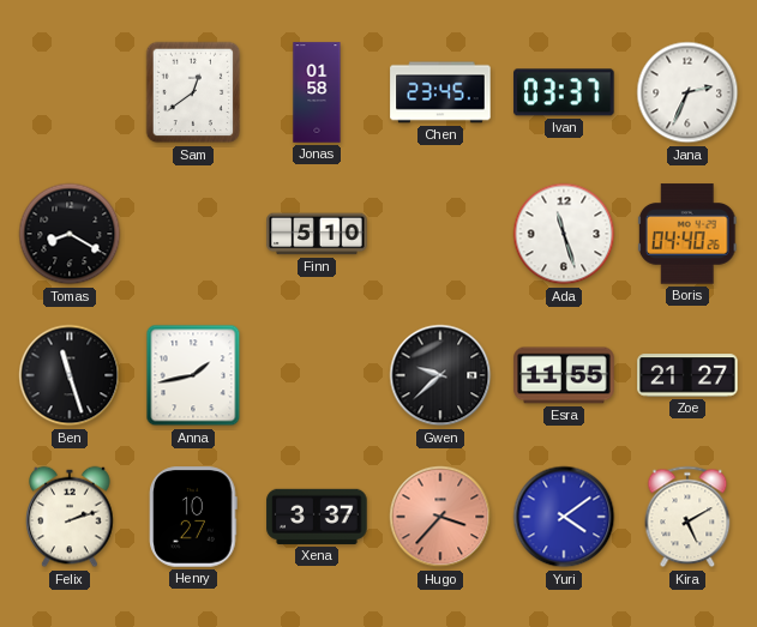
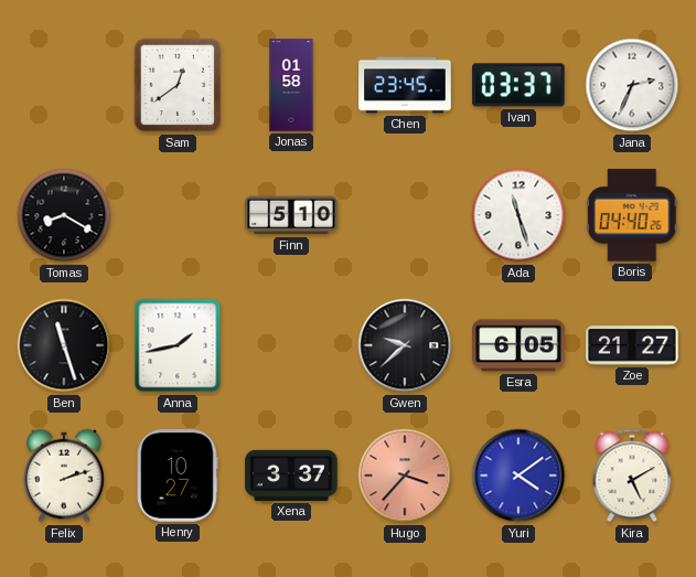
Esra: 11:55 -> 6:05
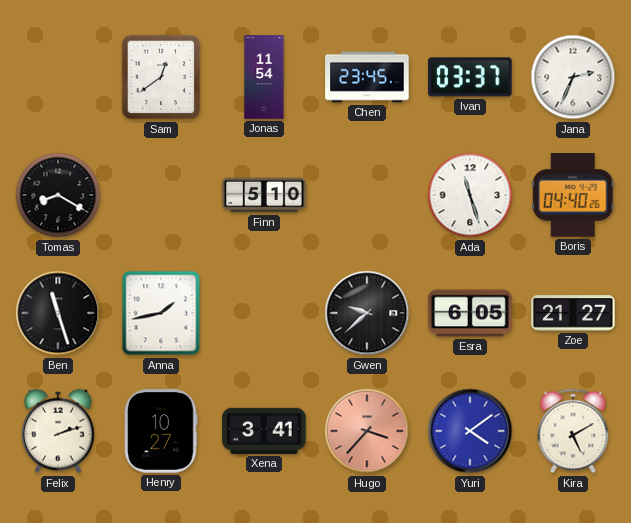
Jonas: 01:58 -> 11:54
Xena: 3:37 -> 3:41
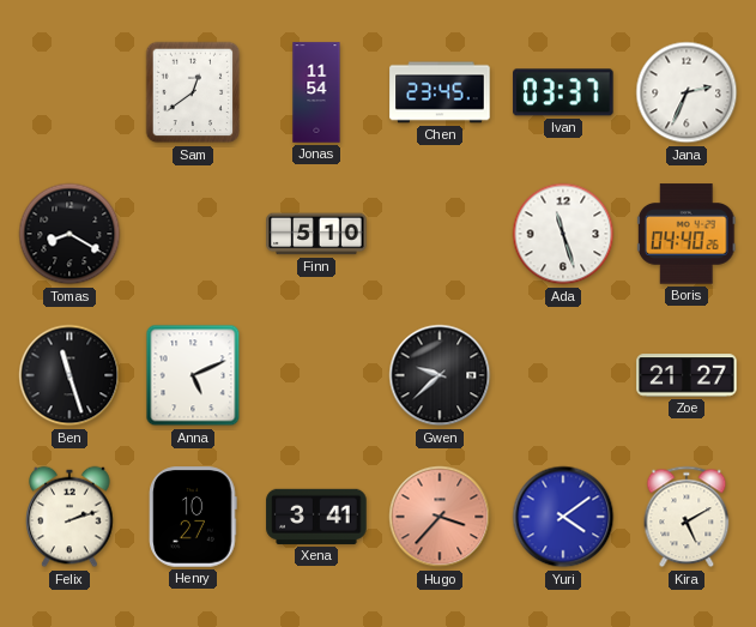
Anna: 1:43 -> 5:11
Esra: 6:05 -> none
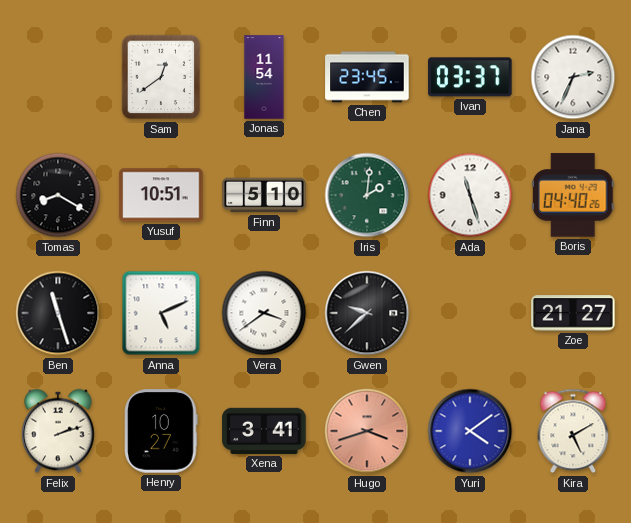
Yusuf: none -> 10:51
Iris: none -> 2:01
Vera: none -> 3:39
Hugo: 3:37 -> 3:42
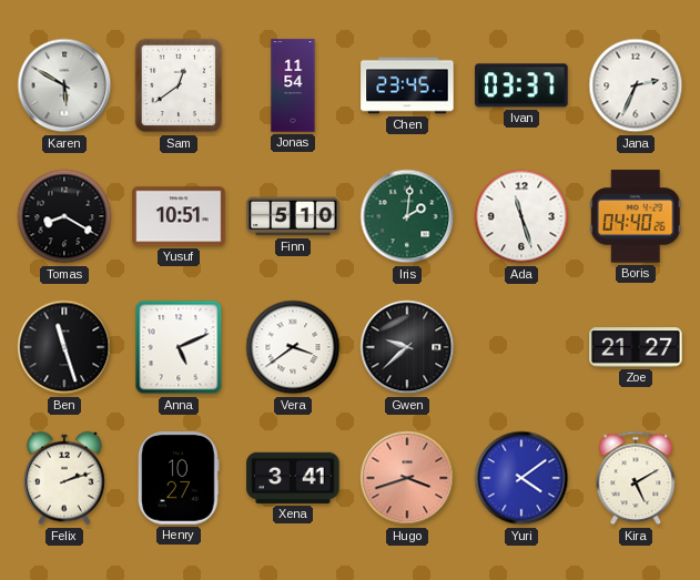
Karen: none -> 5:50
